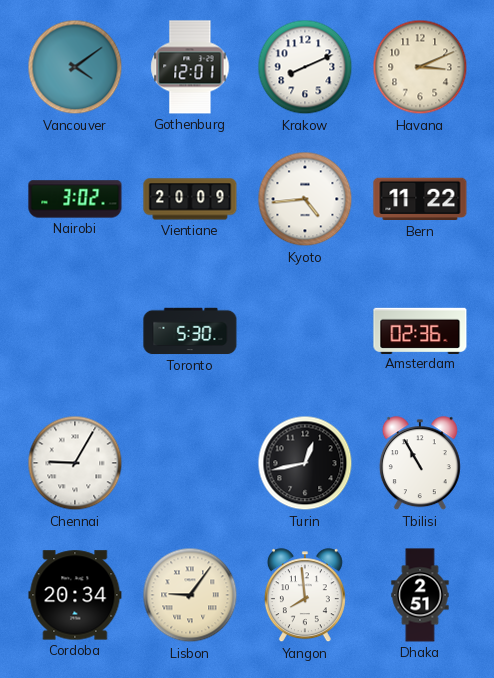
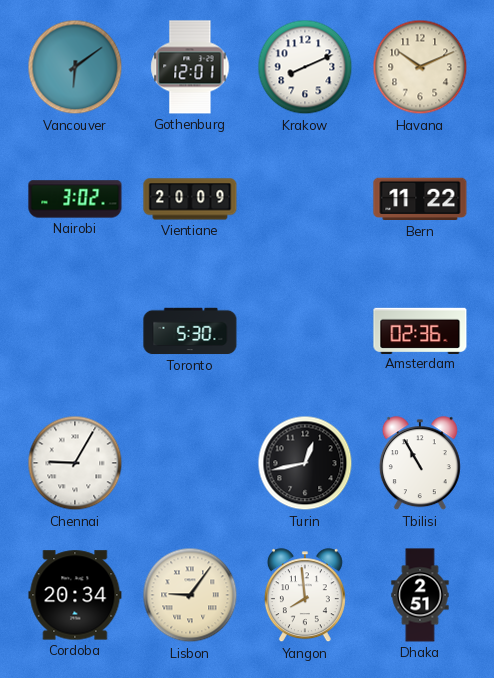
Vancouver: 4:09 -> 6:09
Havana: 3:11 -> 10:11
Kyoto: 4:44 -> none
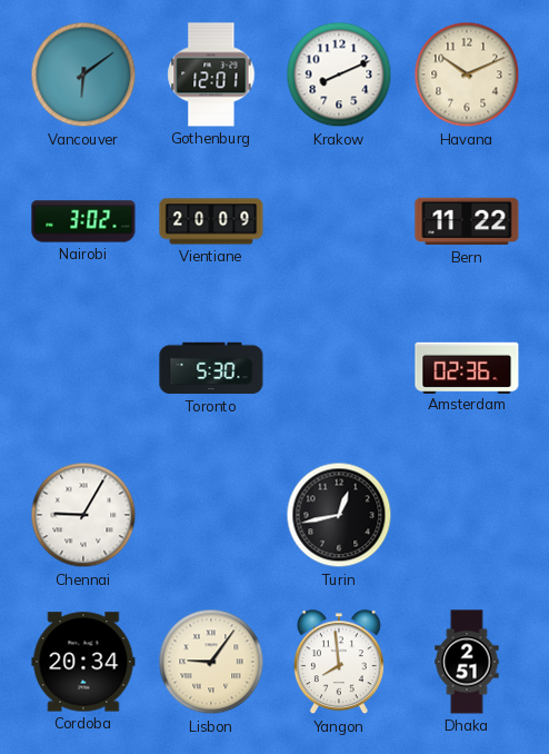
Tbilisi: 10:55 -> none
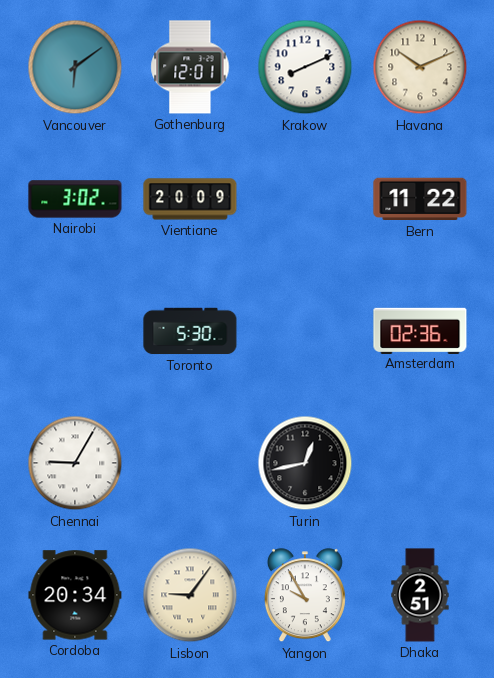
Yangon: 7:59 -> 9:55
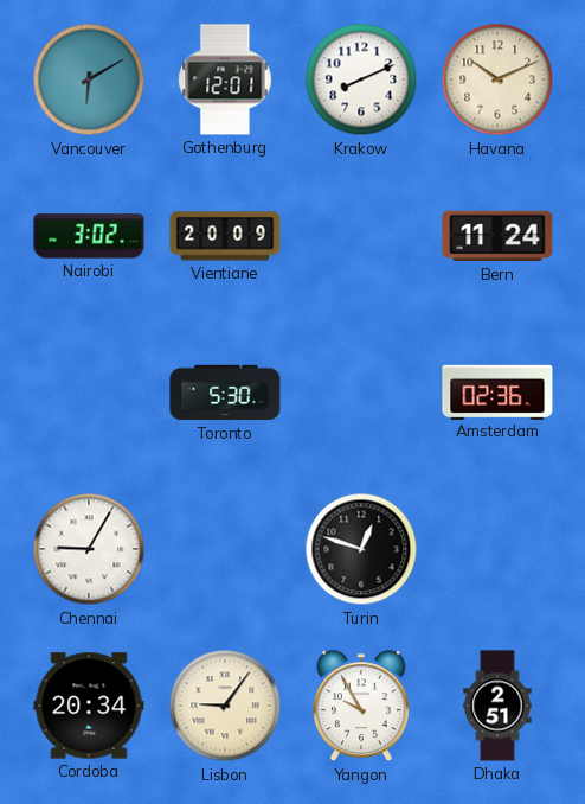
Vancouver: 6:09 -> 6:10
Bern: 11:22 -> 11:24
Turin: 12:43 -> 12:48
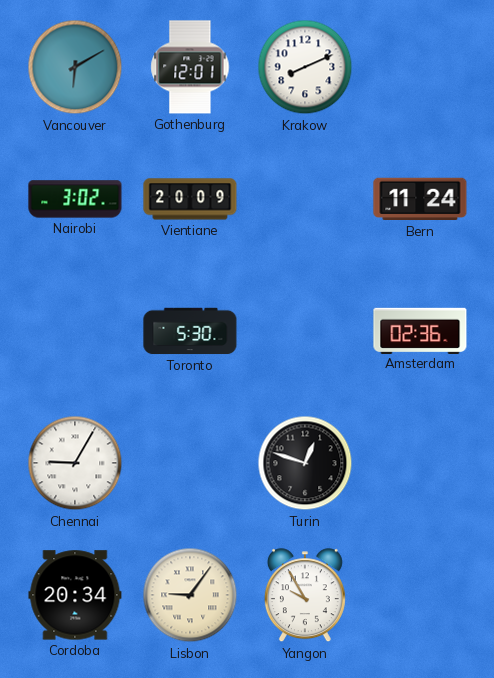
Havana: 10:11 -> none
Dhaka: 2:51 -> none
